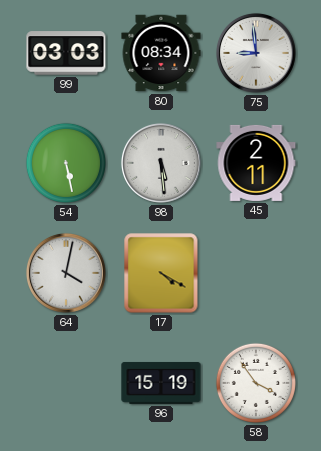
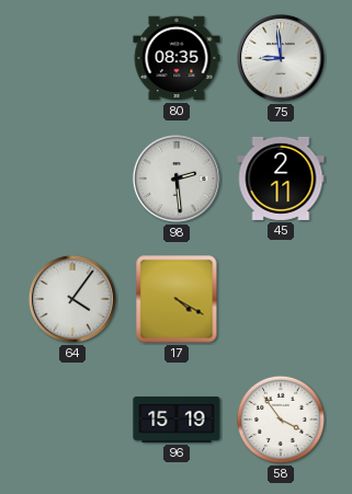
99: 03:03 -> none
80: 08:34 -> 08:35
54: 5:28 -> none
98: 5:29 -> 2:29
64: 4:02 -> 4:06
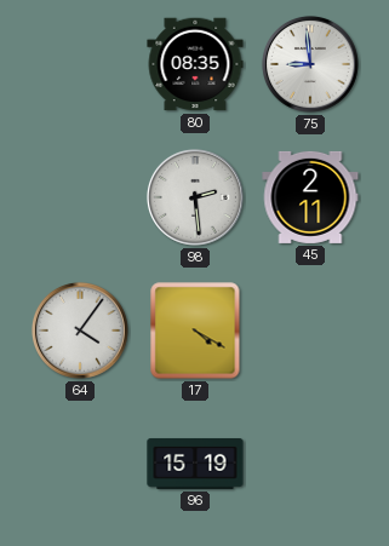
58: 3:54 -> none
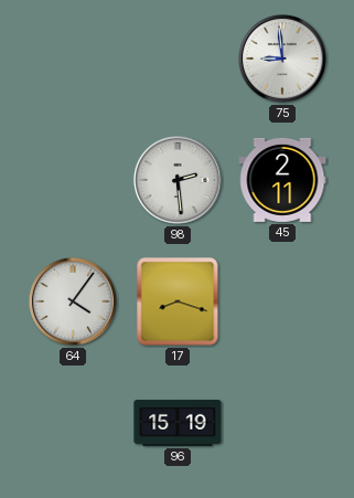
80: 08:35 -> none
17: 4:20 -> 8:18
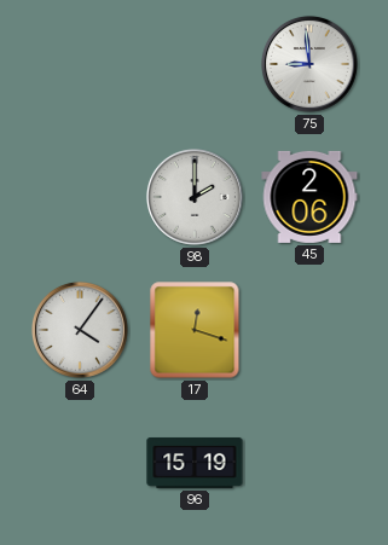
98: 2:29 -> 2:00
45: 2:11 -> 2:06
17: 8:18 -> 12:18
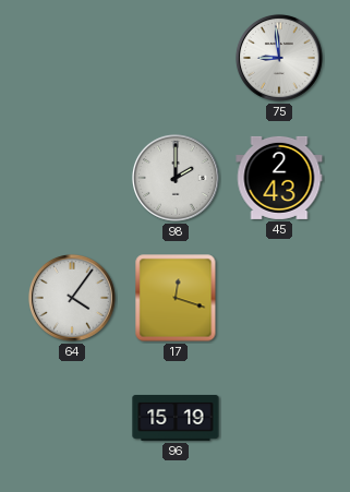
45: 2:06 -> 2:43
